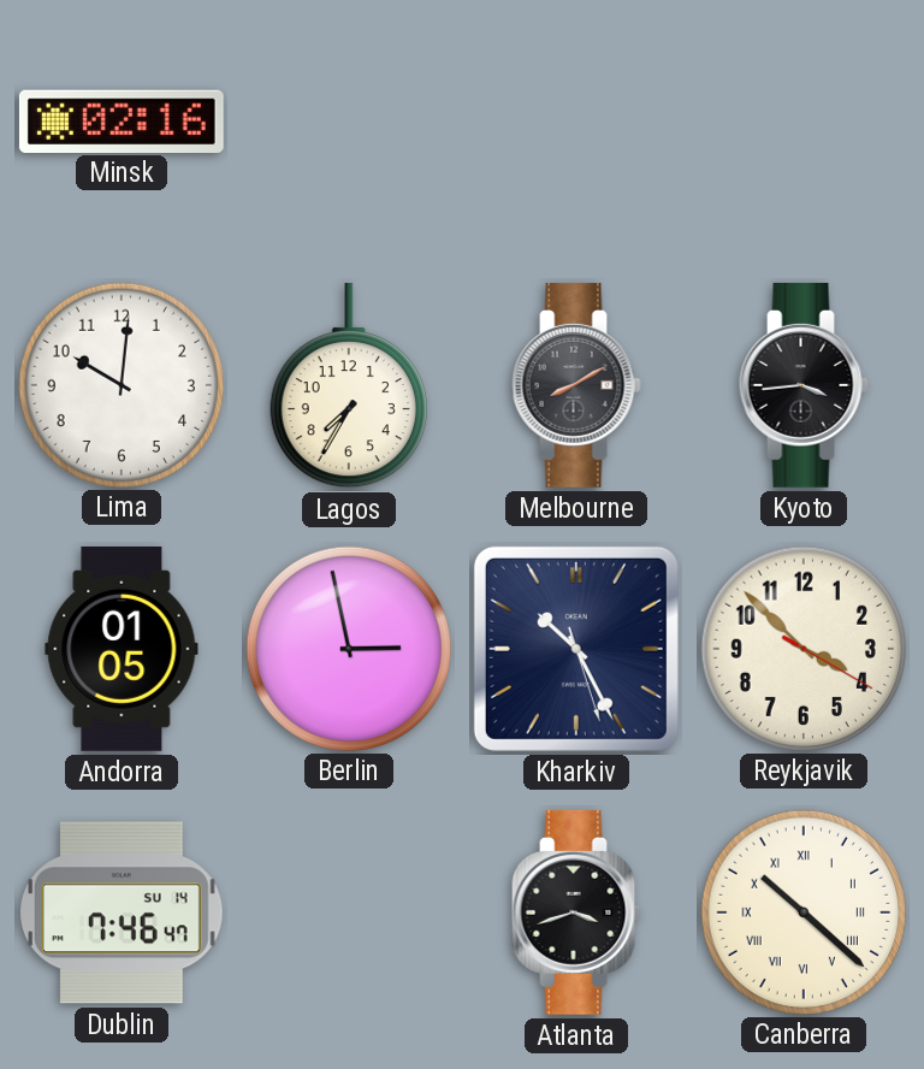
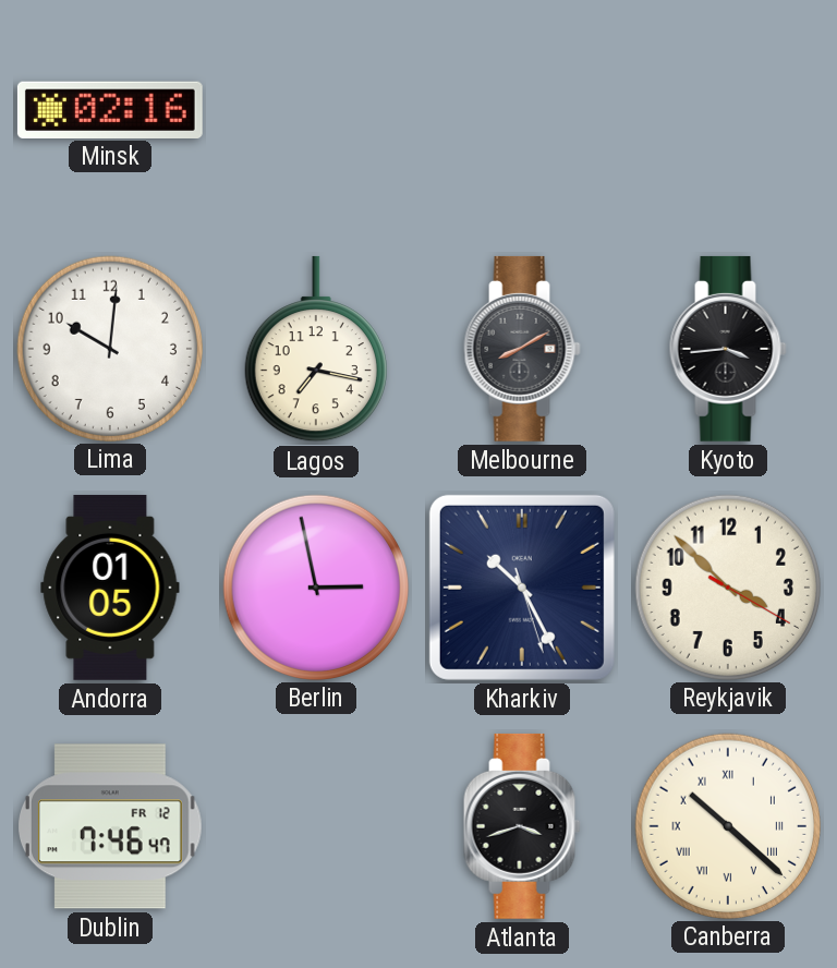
Lagos: 7:35 -> 7:17
Dublin date: SU 14 -> FR 12
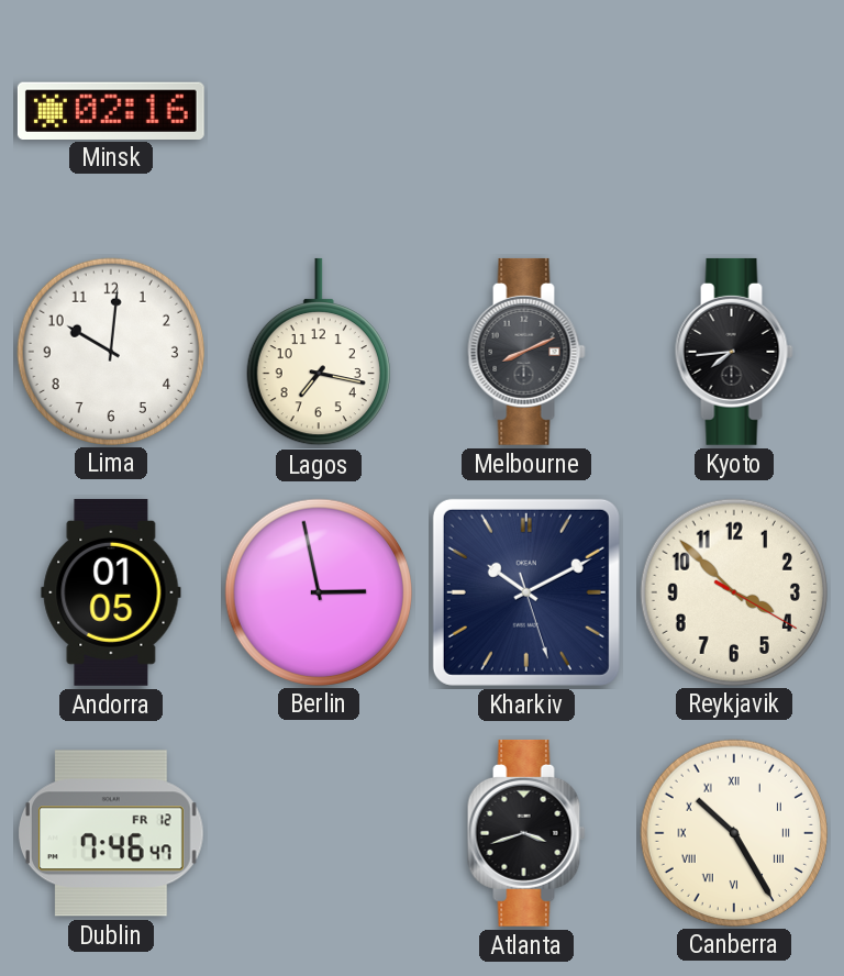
Melbourne: 8:10 -> 8:11
Kyoto: 3:44 -> 7:44
Kharkiv: 10:25 -> 10:10
Canberra: 10:22 -> 10:25
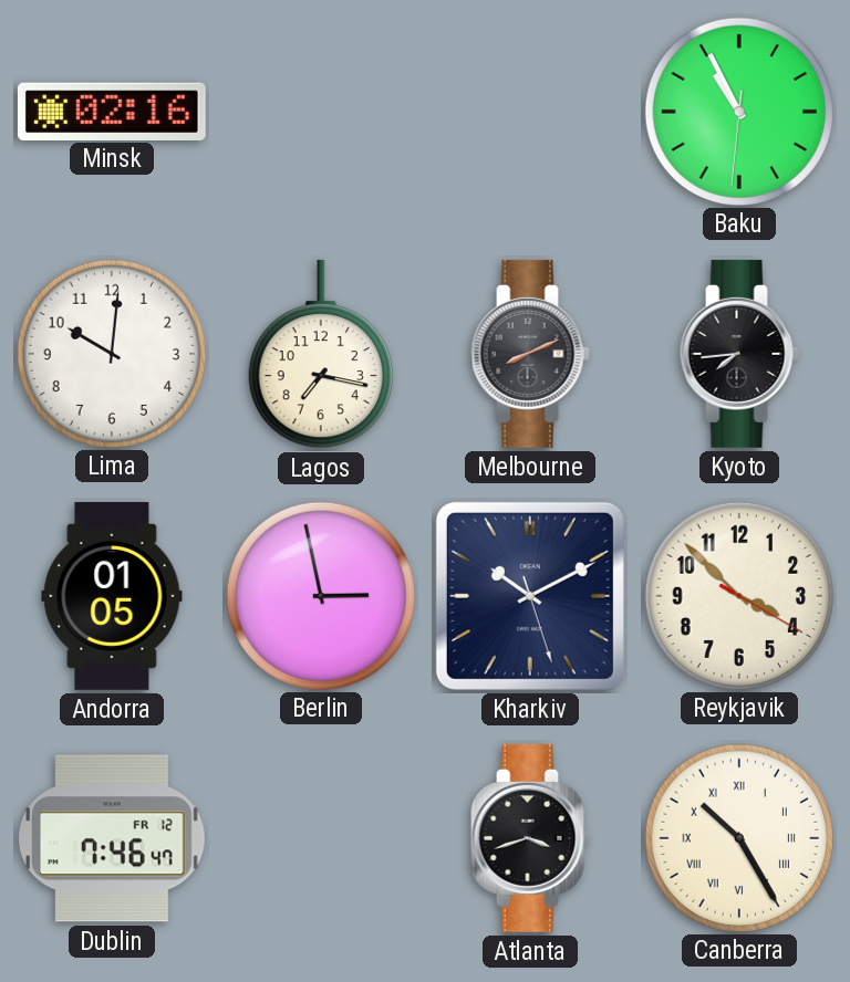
Baku: none -> 10:55
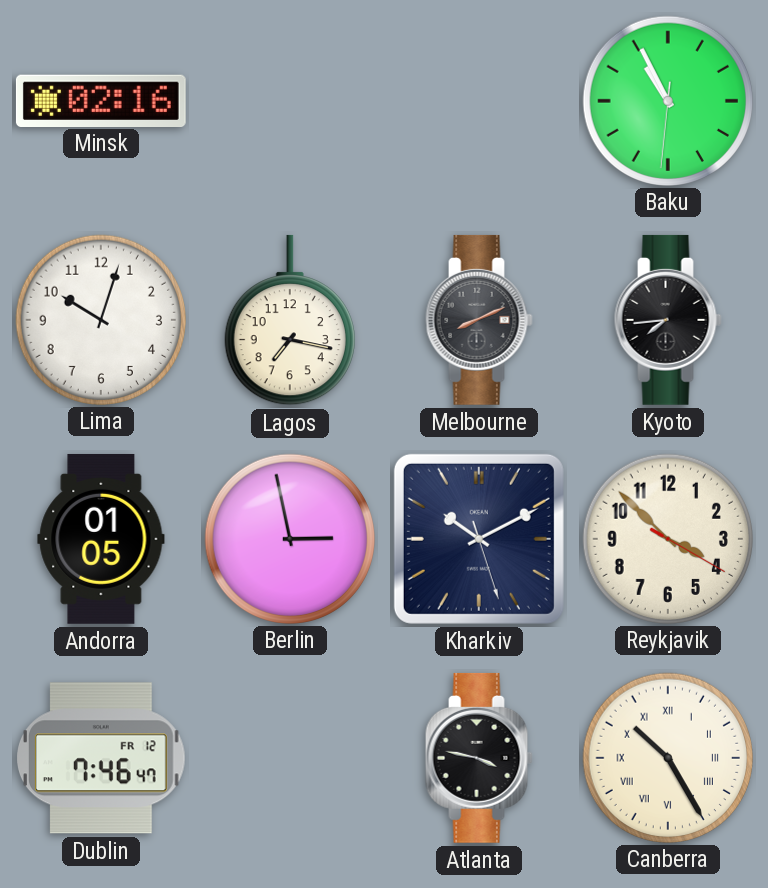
Lima: 10:01 -> 10:03
Atlanta: 3:42 -> 3:47
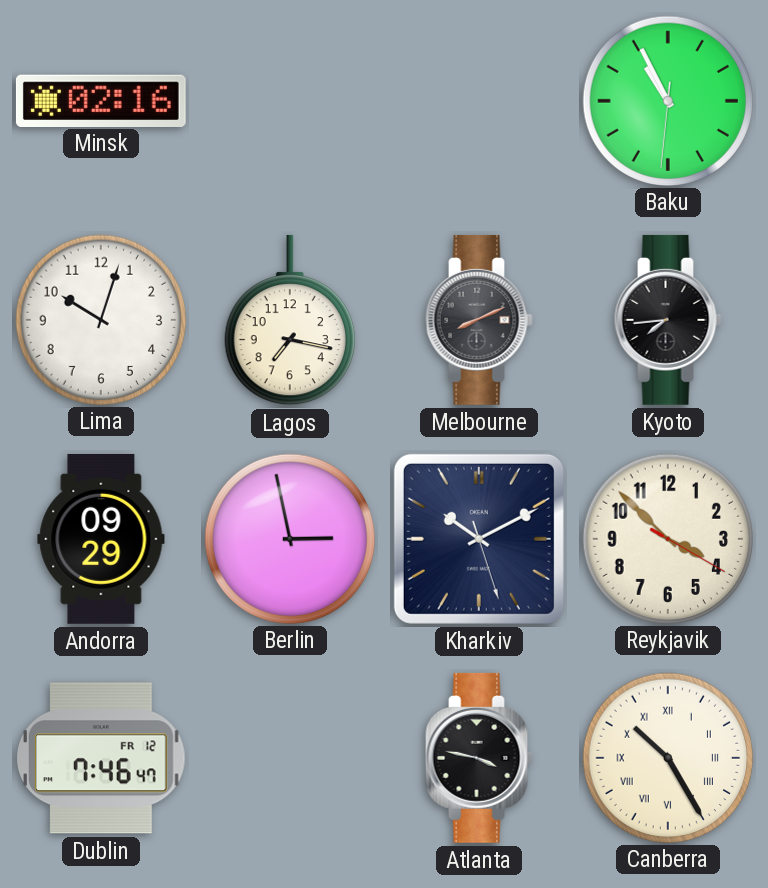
Andorra: 01:05 -> 09:29
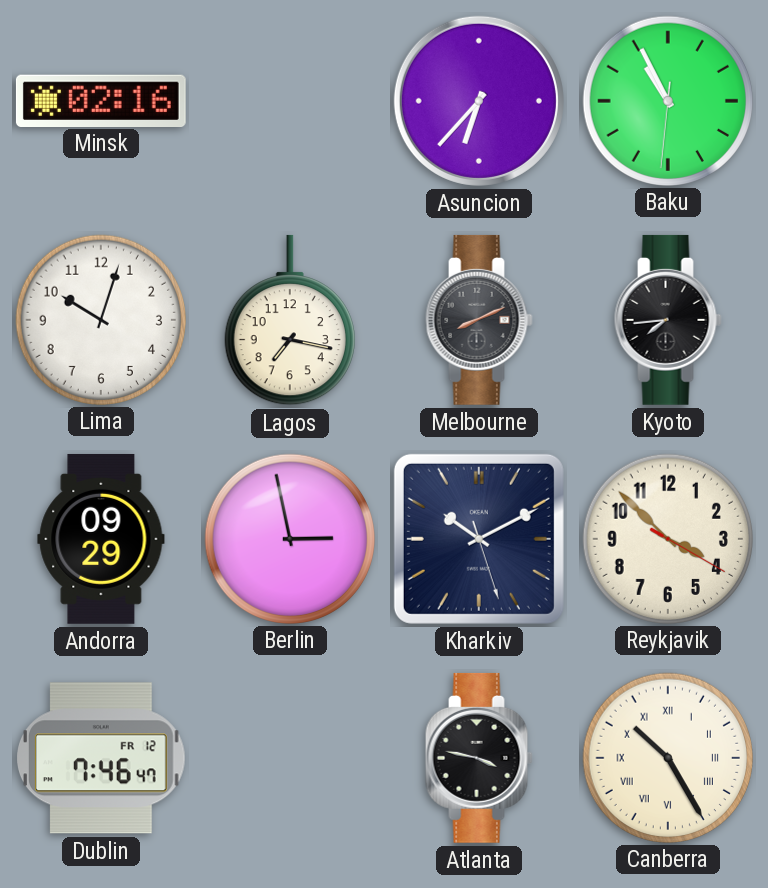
Asuncion: none -> 6:37
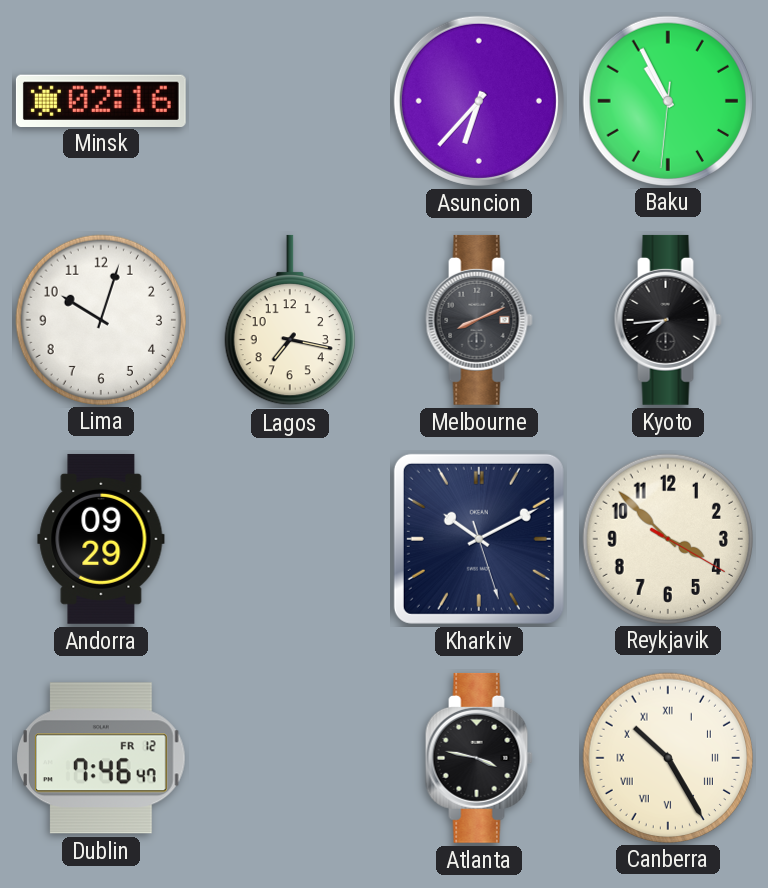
Berlin: 2:58 -> none
